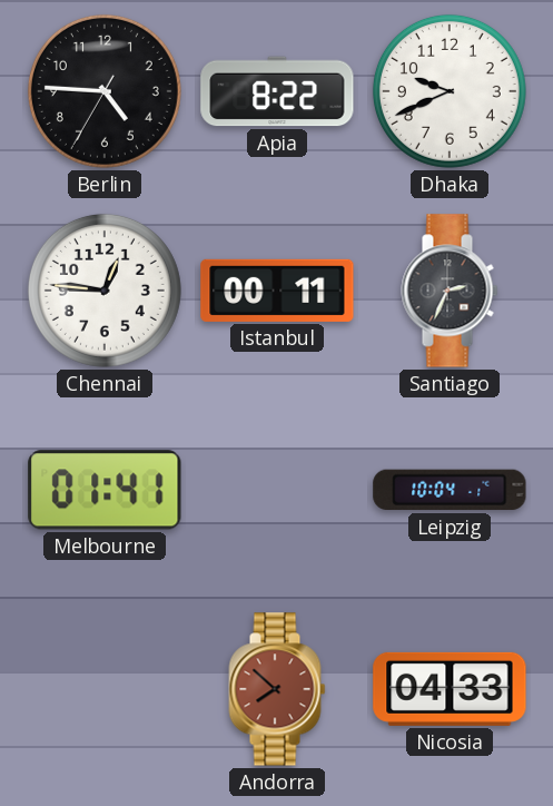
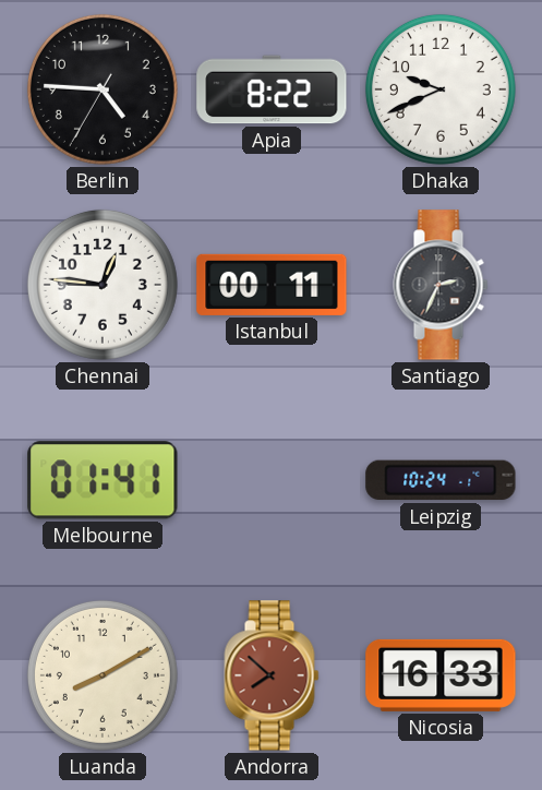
Leipzig: 10:04 -> 10:24
Luanda: none -> 8:10
Nicosia: 04:33 -> 16:33
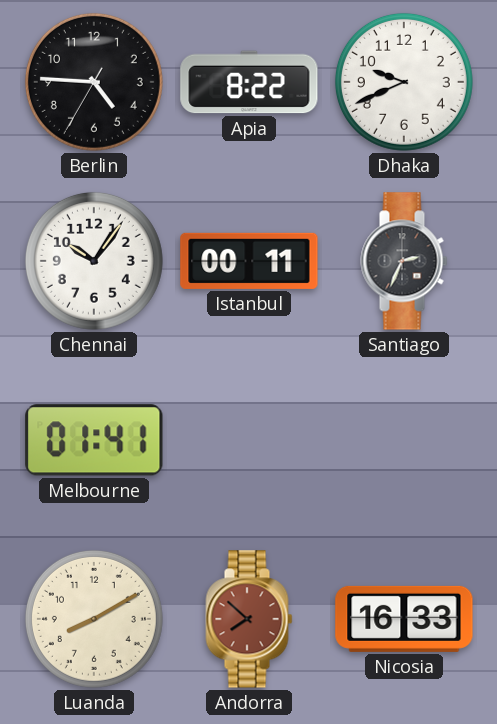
Chennai: 12:46 -> 10:06
Leipzig: 10:24 -> none
